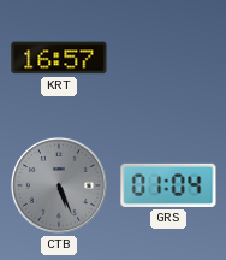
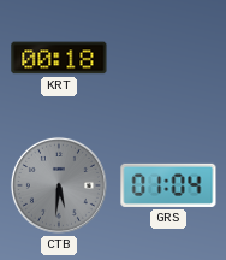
KRT: 16:57 -> 00:18
CTB: 5:26 -> 5:31
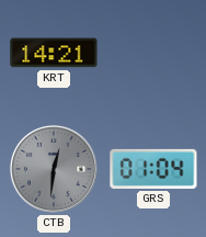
KRT: 00:18 -> 14:21
CTB: 5:31 -> 12:31
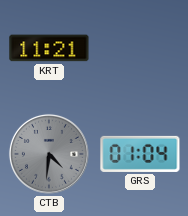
KRT: 14:21 -> 11:21
CTB: 12:31 -> 4:31
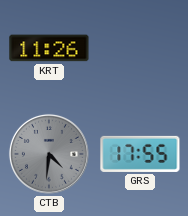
KRT: 11:21 -> 11:26
GRS: 01:04 -> 17:55
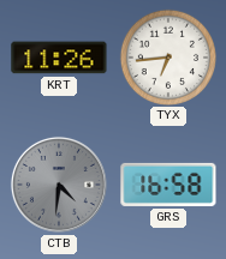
TYX: none -> 6:44
GRS: 17:55 -> 16:58
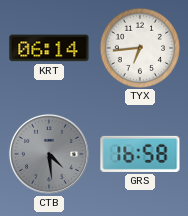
KRT: 11:26 -> 06:14
CTB: 4:31 -> 4:29
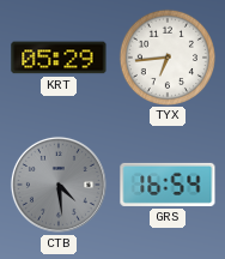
KRT: 06:14 -> 05:29
GRS: 16:58 -> 16:54
